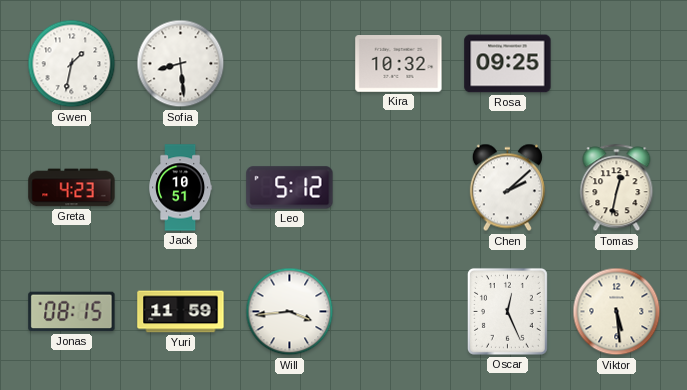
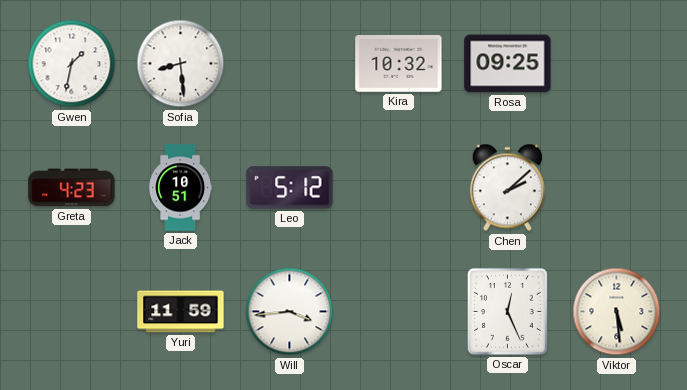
Tomas: 12:32 -> none
Jonas: 08:15 -> none
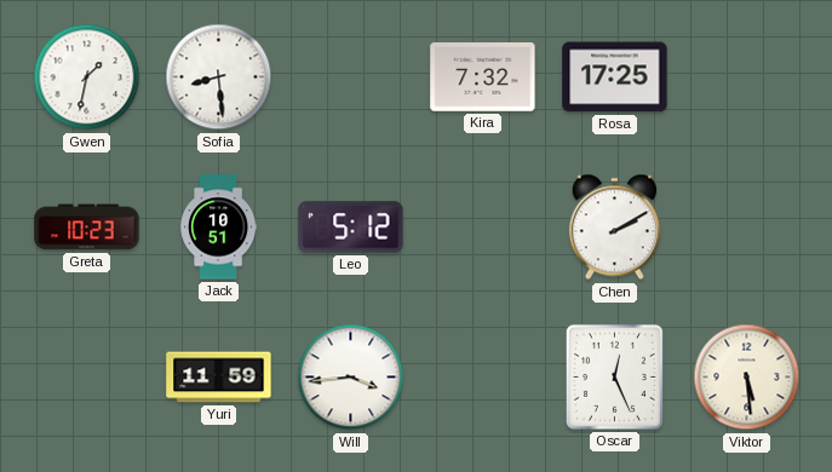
Kira: 10:32 -> 7:32
Rosa: 09:25 -> 17:25
Greta: 4:23 -> 10:23
Chen: 2:08 -> 2:10
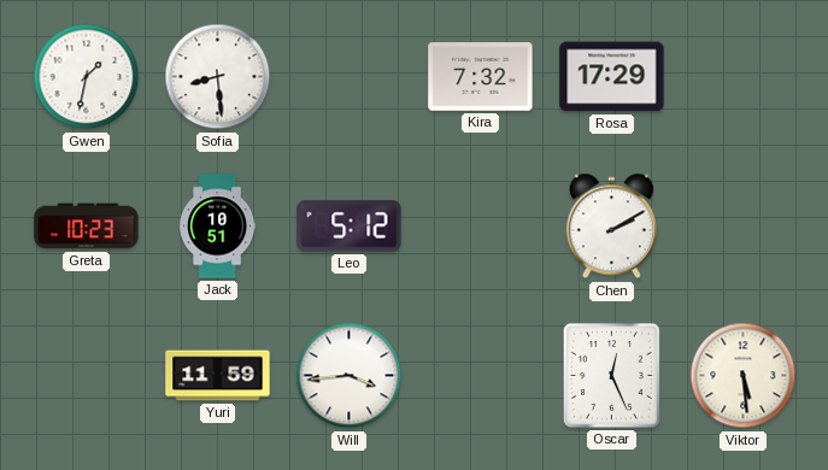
Rosa: 17:25 -> 17:29
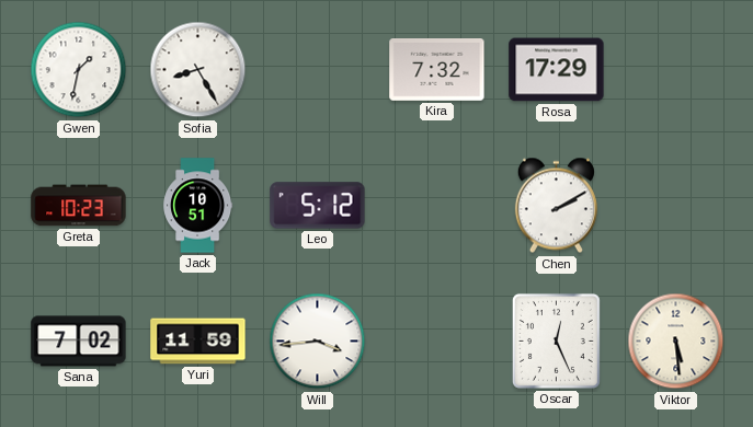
Sofia: 8:29 -> 8:25
Sana: none -> 7:02
